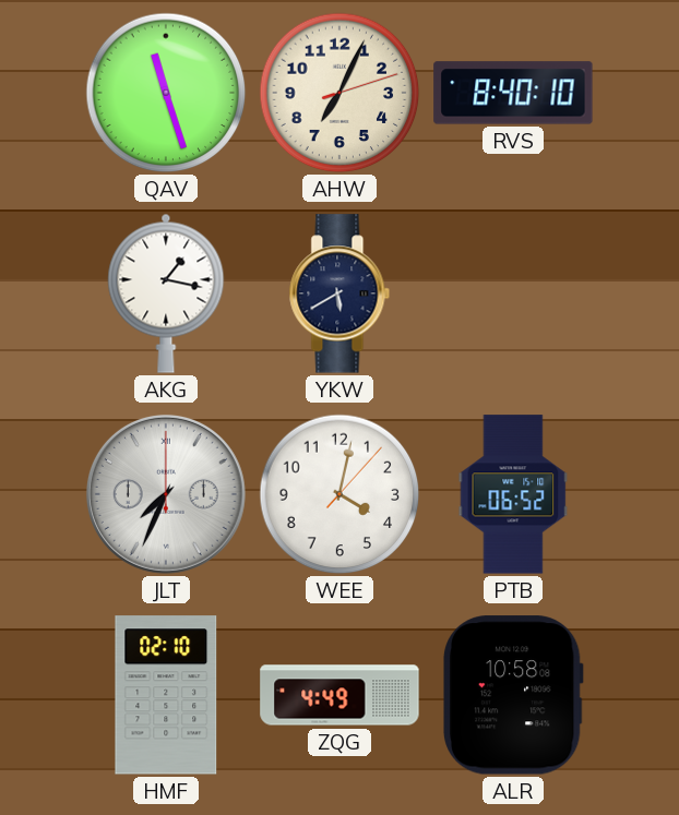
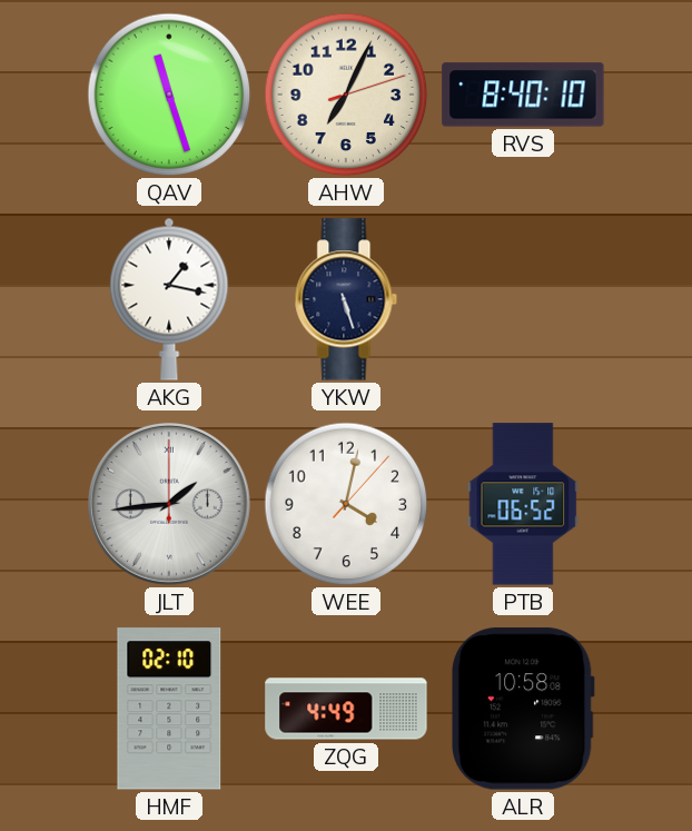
YKW: 5:40 -> 5:27
JLT: 7:34 -> 1:44
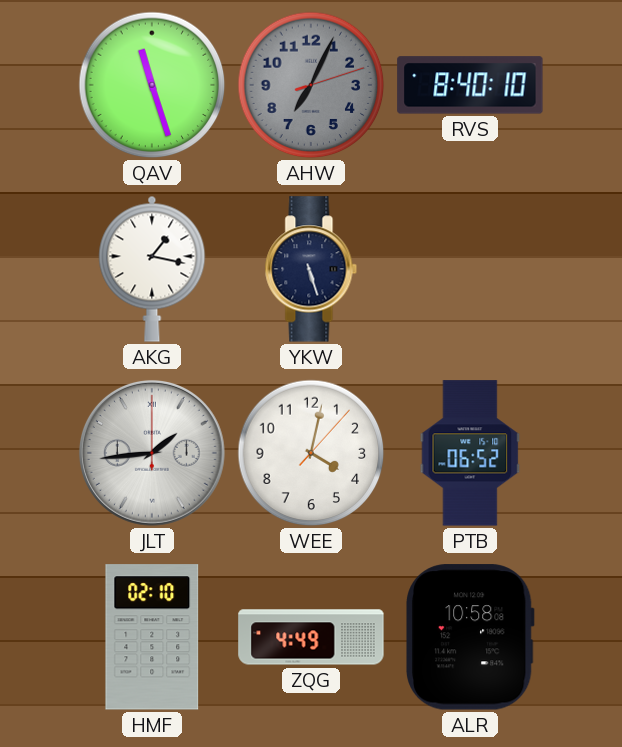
AHW dial: cream -> grey
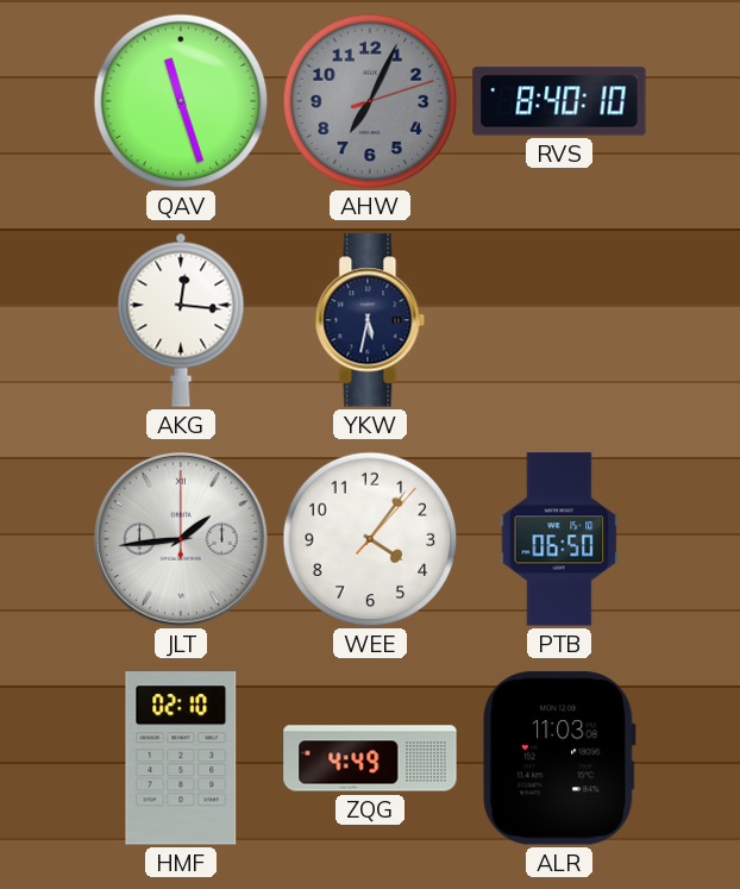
AKG: 1:17 -> 12:16
YKW: 5:27 -> 5:32
WEE: 4:02 -> 4:06
PTB: 06:52 -> 06:50
ALR: 10:58 -> 11:03
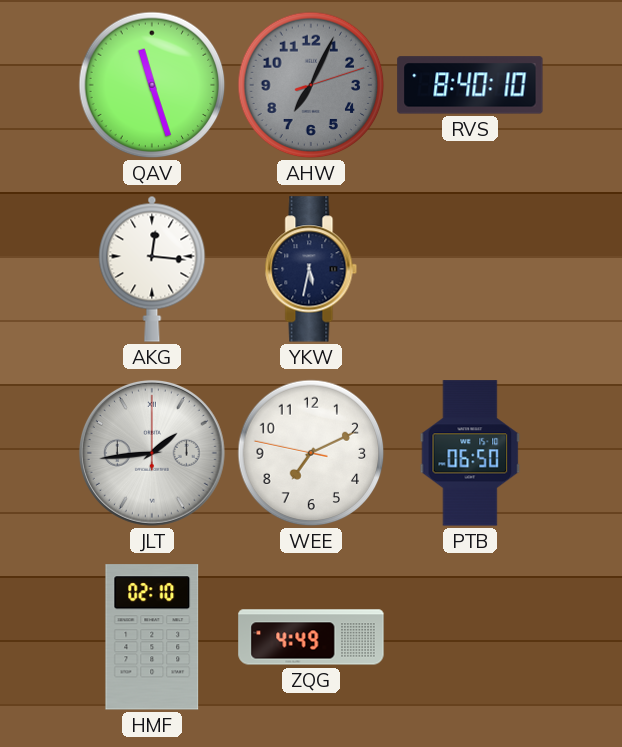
WEE: 4:06 -> 7:10
ALR: 11:03 -> none
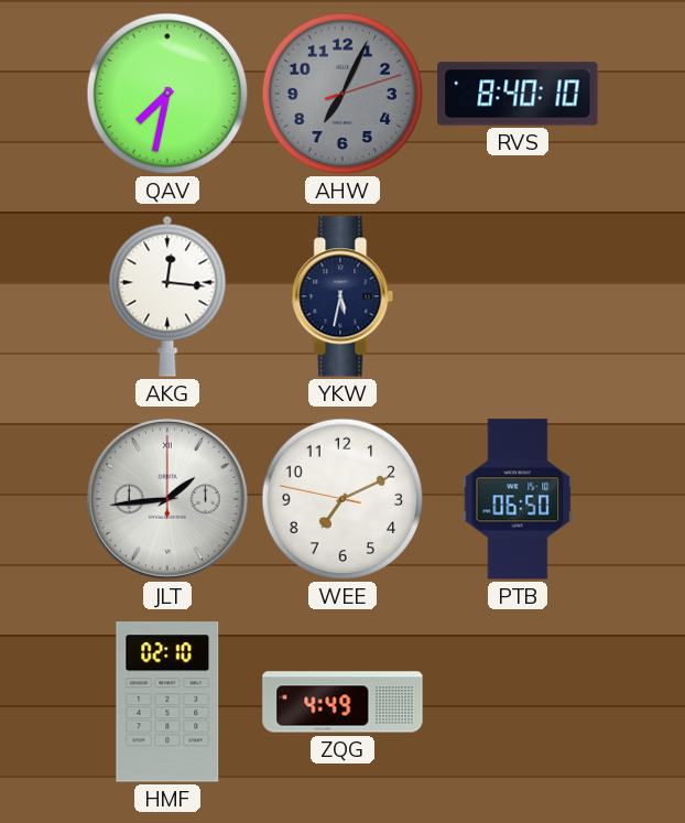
QAV: 11:27 -> 7:32
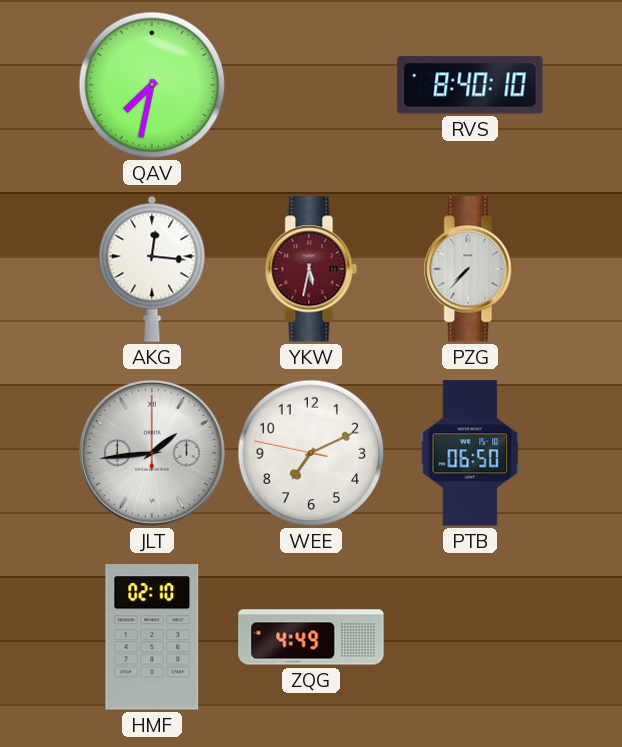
AHW: 7:04 -> none
YKW dial: navy -> burgundy
PZG: none -> 7:37
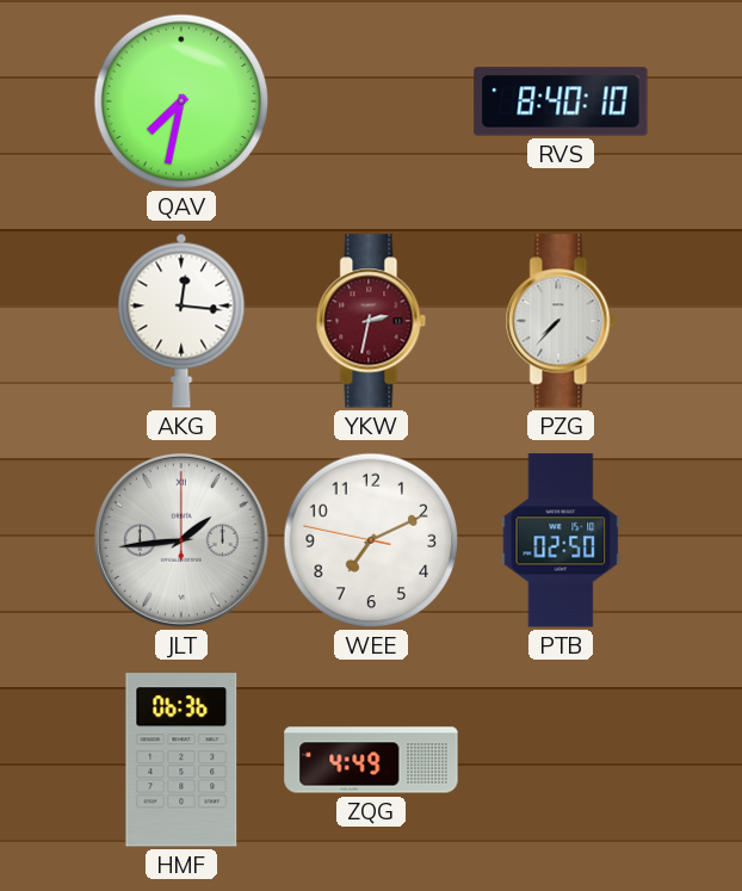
YKW: 5:32 -> 2:32
PTB: 06:50 -> 02:50
HMF: 02:10 -> 06:36
